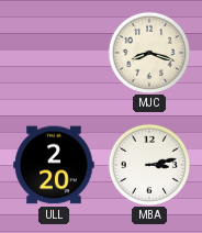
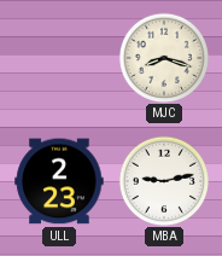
ULL: 2:20 -> 2:23
MBA: 3:13 -> 9:13
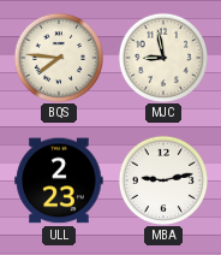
BQS: none -> 7:46
MJC: 8:18 -> 8:58
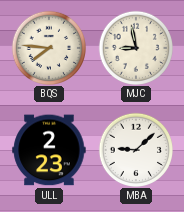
MBA: 9:13 -> 9:08
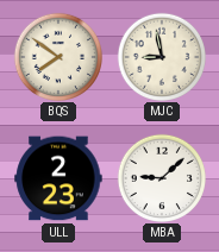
BQS: 7:46 -> 7:51
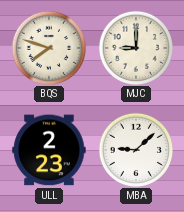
BQS: 7:51 -> 7:48
MJC: 8:58 -> 9:00
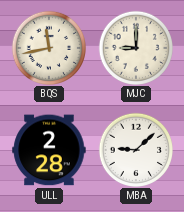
BQS: 7:48 -> 11:43
ULL: 2:23 -> 2:28
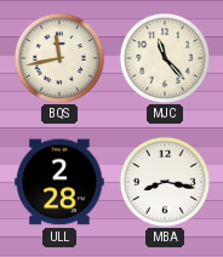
MJC: 9:00 -> 11:23
MBA: 9:08 -> 8:17
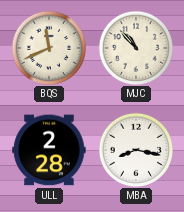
BQS: 11:43 -> 11:41
MJC: 11:23 -> 10:53
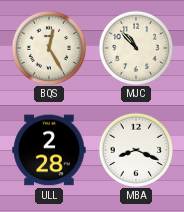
BQS: 11:41 -> 12:25
MBA: 8:17 -> 8:19
